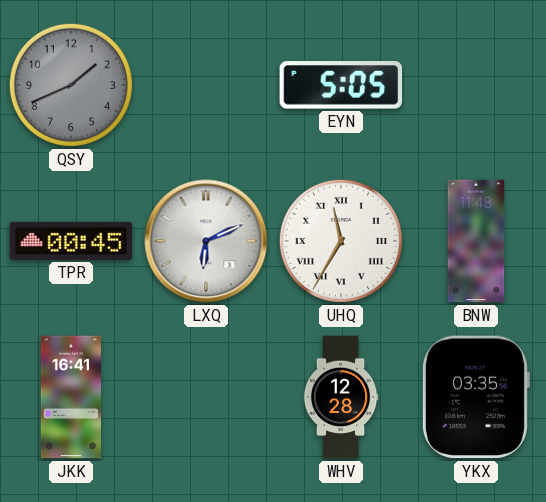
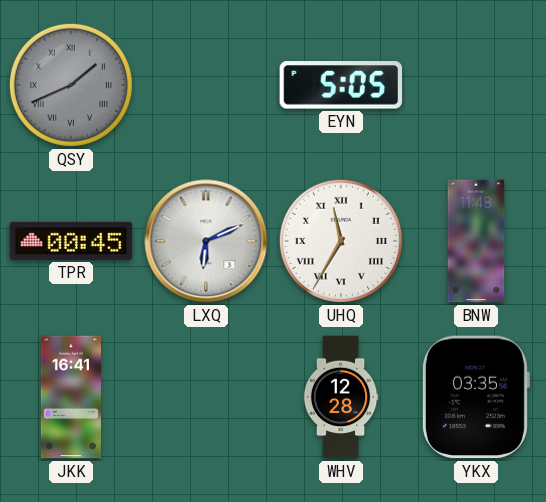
QSY numerals: Arabic -> Roman
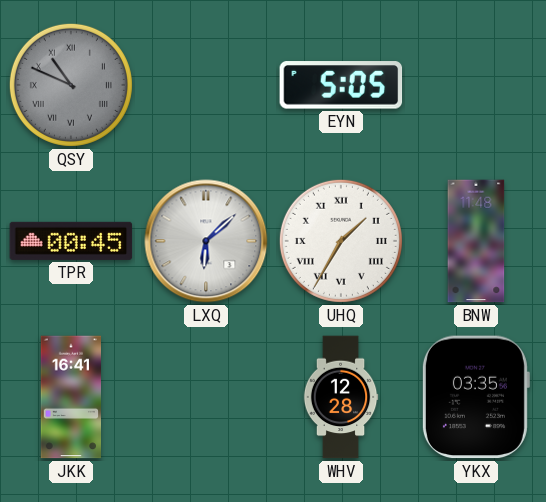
QSY: 1:41 -> 10:49
LXQ: 6:11 -> 6:08
UHQ: 11:35 -> 1:35
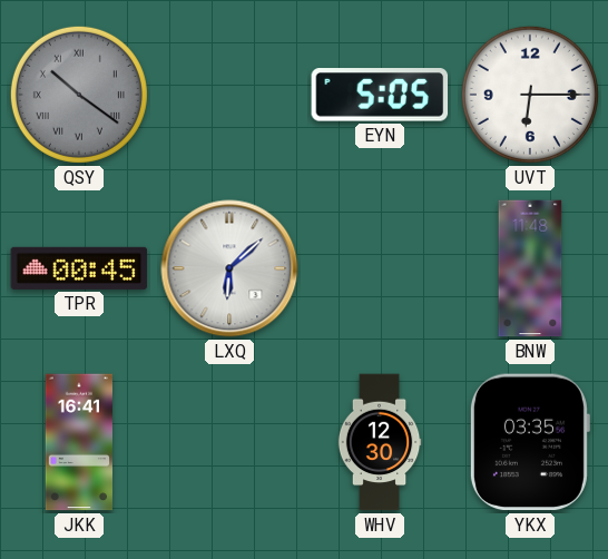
QSY: 10:49 -> 10:21
UVT: none -> 6:15
UHQ: 1:35 -> none
WHV: 12:28 -> 12:30
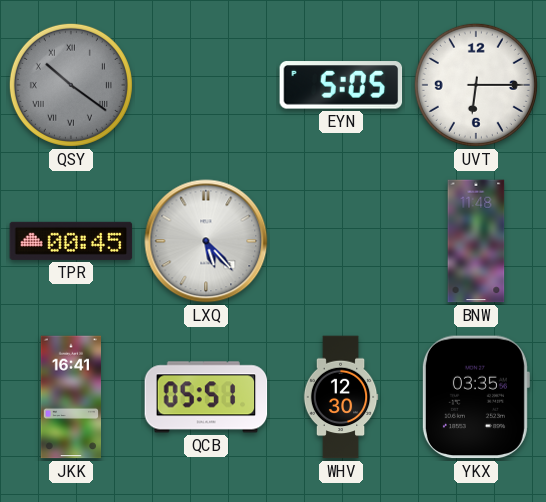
LXQ: 6:08 -> 5:23
QCB: none -> 05:51
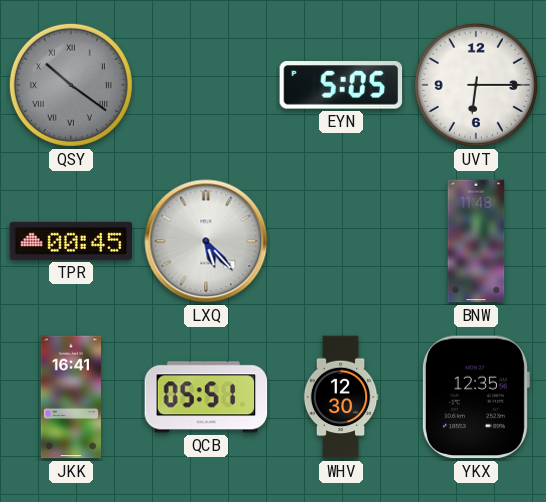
YKX: 03:35 -> 12:35
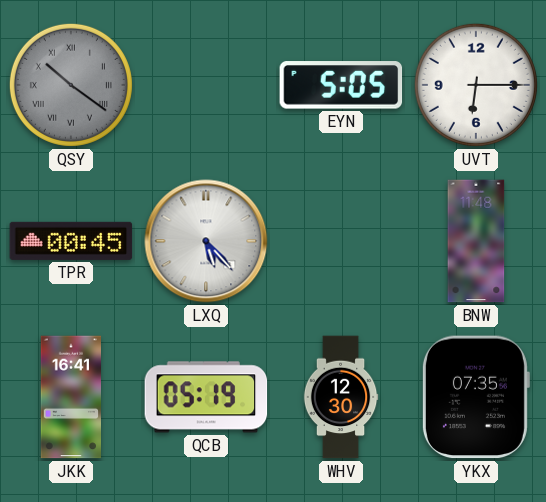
QCB: 05:51 -> 05:19
YKX: 12:35 -> 07:35
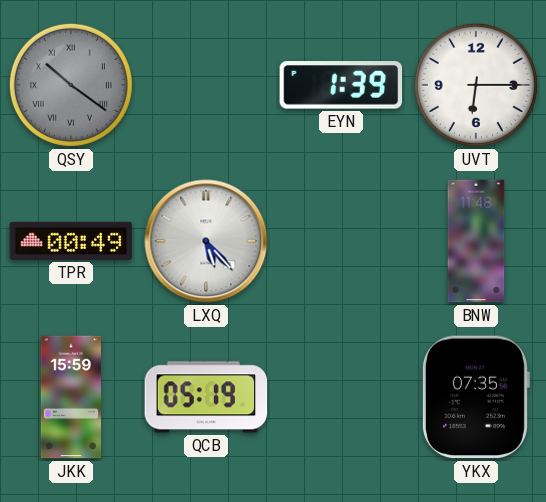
EYN: 5:05 -> 1:39
TPR: 00:45 -> 00:49
JKK: 16:41 -> 15:59
WHV: 12:30 -> none
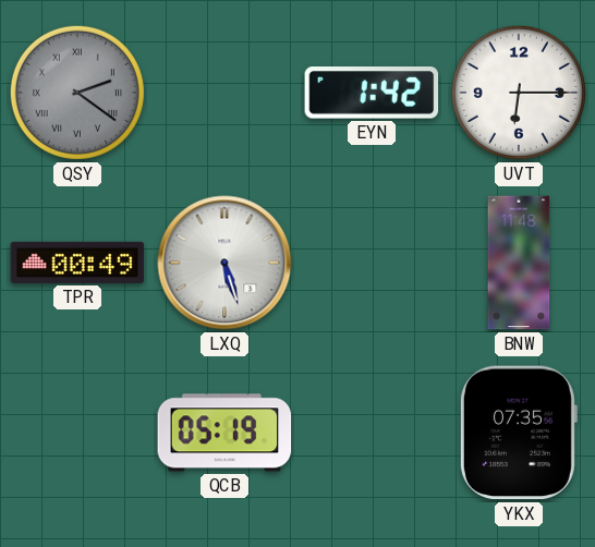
QSY: 10:21 -> 2:21
EYN: 1:39 -> 1:42
LXQ: 5:23 -> 5:27
JKK: 15:59 -> none
